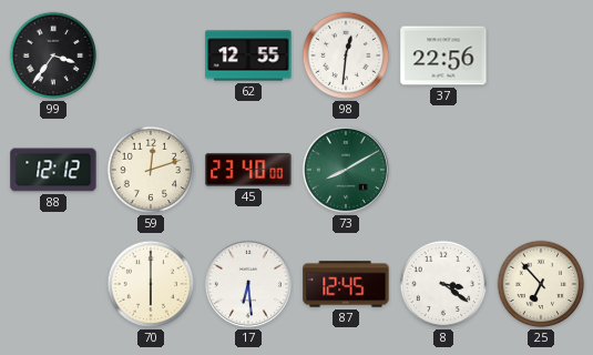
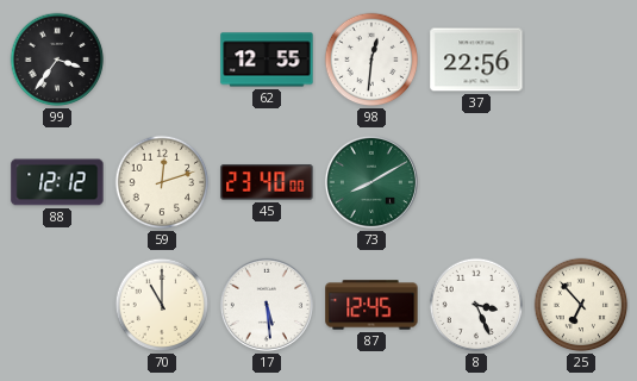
70: 6:00 -> 11:00
17: 6:29 -> 5:29
8: 3:21 -> 3:26
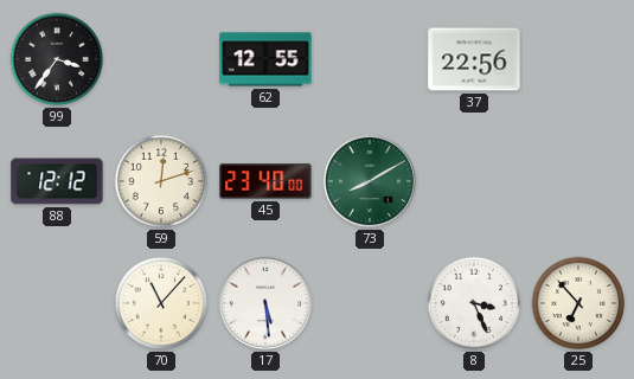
98: 12:31 -> none
70: 11:00 -> 11:07
87: 12:45 -> none
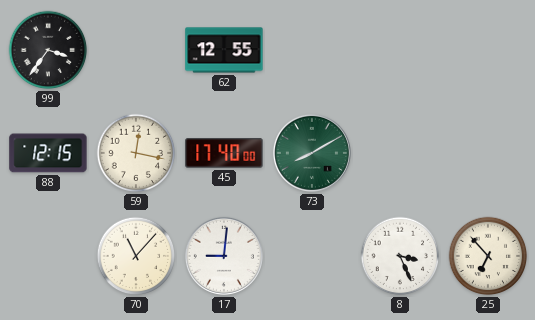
37: 22:56 -> none
88: 12:12 -> 12:15
59: 12:12 -> 12:17
45: 23:40 -> 17:40
17: 5:29 -> 9:01
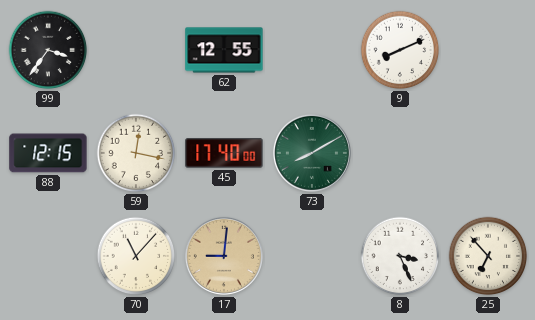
9: none -> 8:11
17 dial: white -> champagne
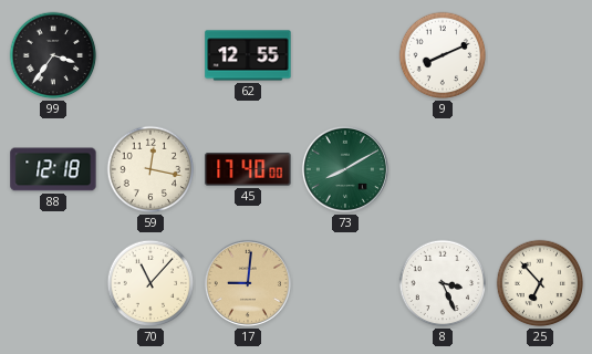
88: 12:15 -> 12:18
